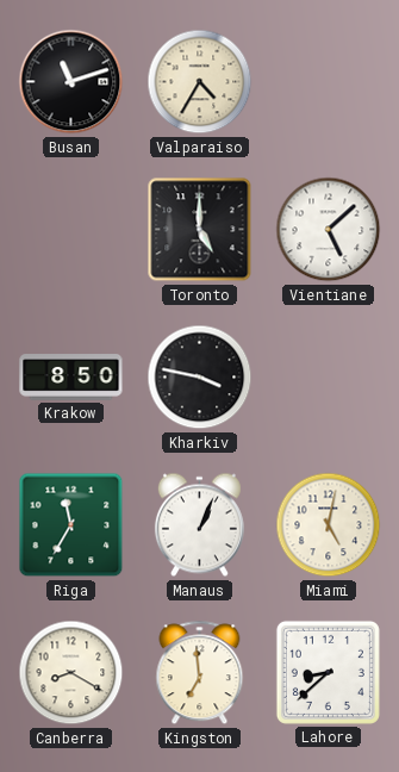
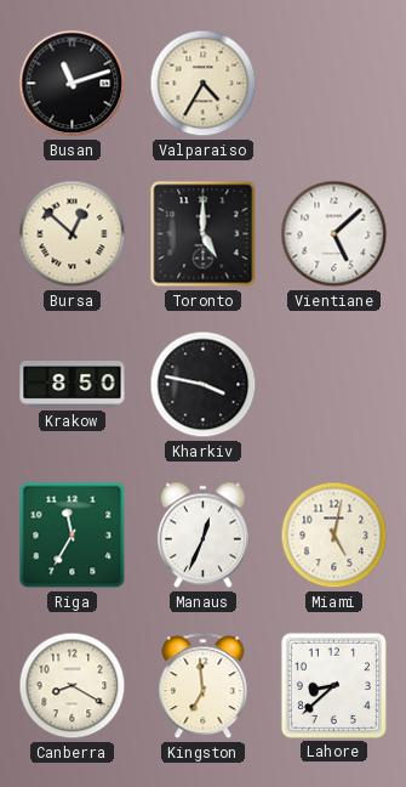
Bursa: none -> 12:52
Manaus: 1:04 -> 12:34
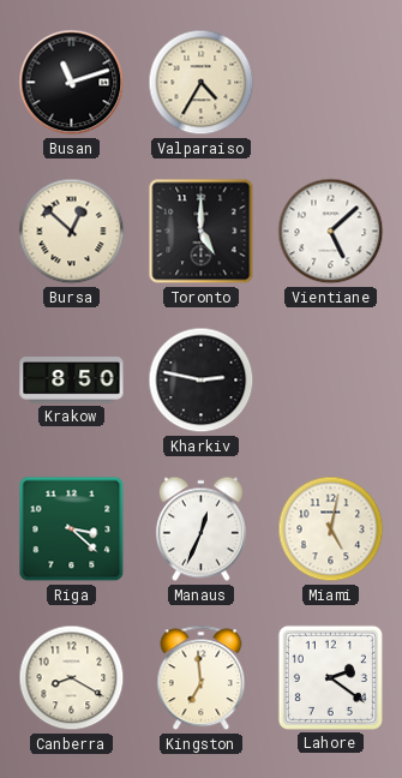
Kharkiv: 3:47 -> 2:47
Riga: 11:35 -> 3:22
Lahore: 8:38 -> 2:21
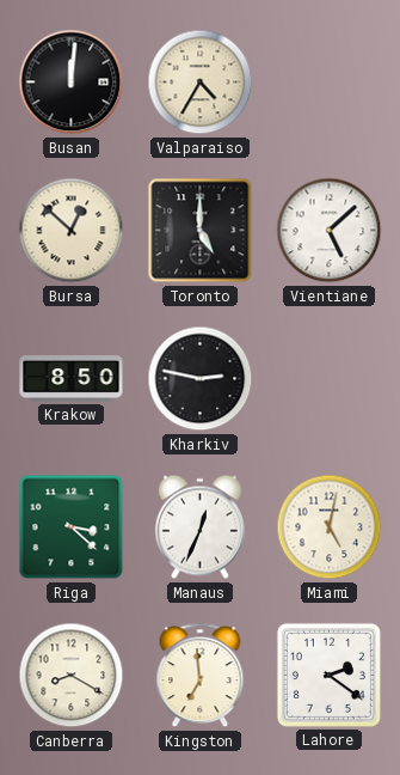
Busan: 11:12 -> 12:01
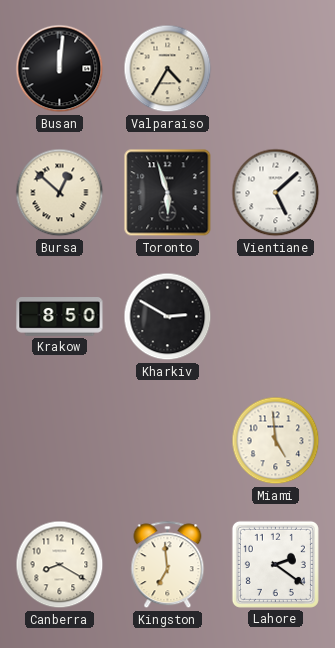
Toronto: 5:00 -> 5:57
Kharkiv: 2:47 -> 2:50
Riga: 3:22 -> none
Manaus: 12:34 -> none
Miami: 5:02 -> 4:59
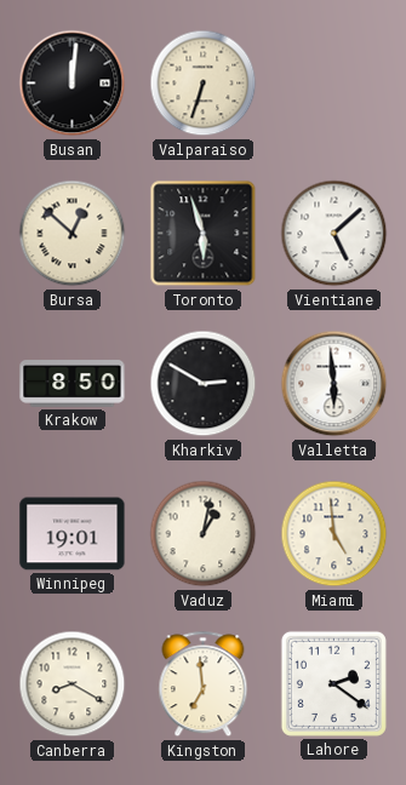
Valparaiso: 4:35 -> 6:33
Valletta: none -> 5:59
Winnipeg: none -> 19:01
Vaduz: none -> 1:02
